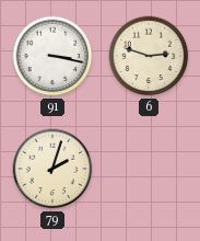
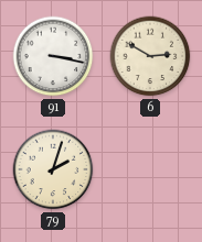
6: 2:48 -> 2:50
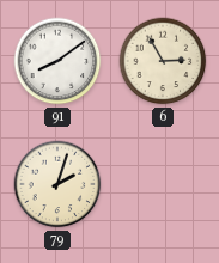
91: 3:17 -> 8:09
6: 2:50 -> 2:55
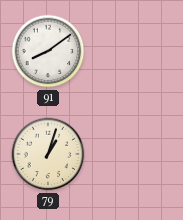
6: 2:55 -> none
79: 2:03 -> 1:03
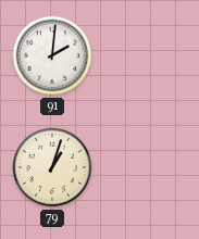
91: 8:09 -> 2:01
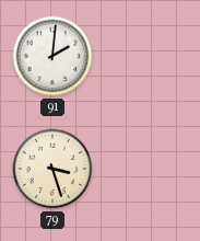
79: 1:03 -> 3:27
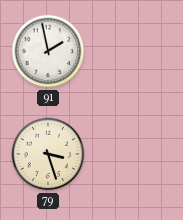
91: 2:01 -> 1:58
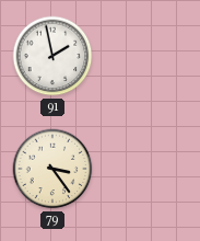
79: 3:27 -> 3:24
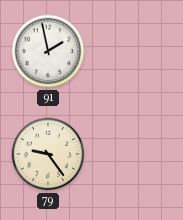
79: 3:24 -> 9:24
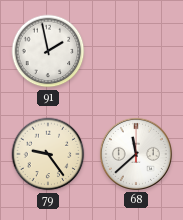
68: none -> 11:38
